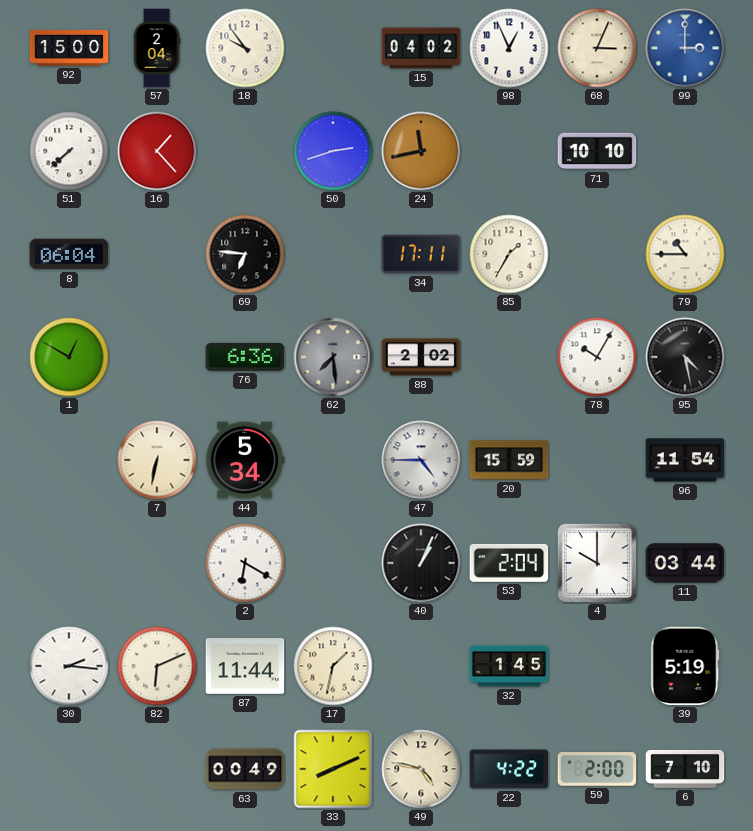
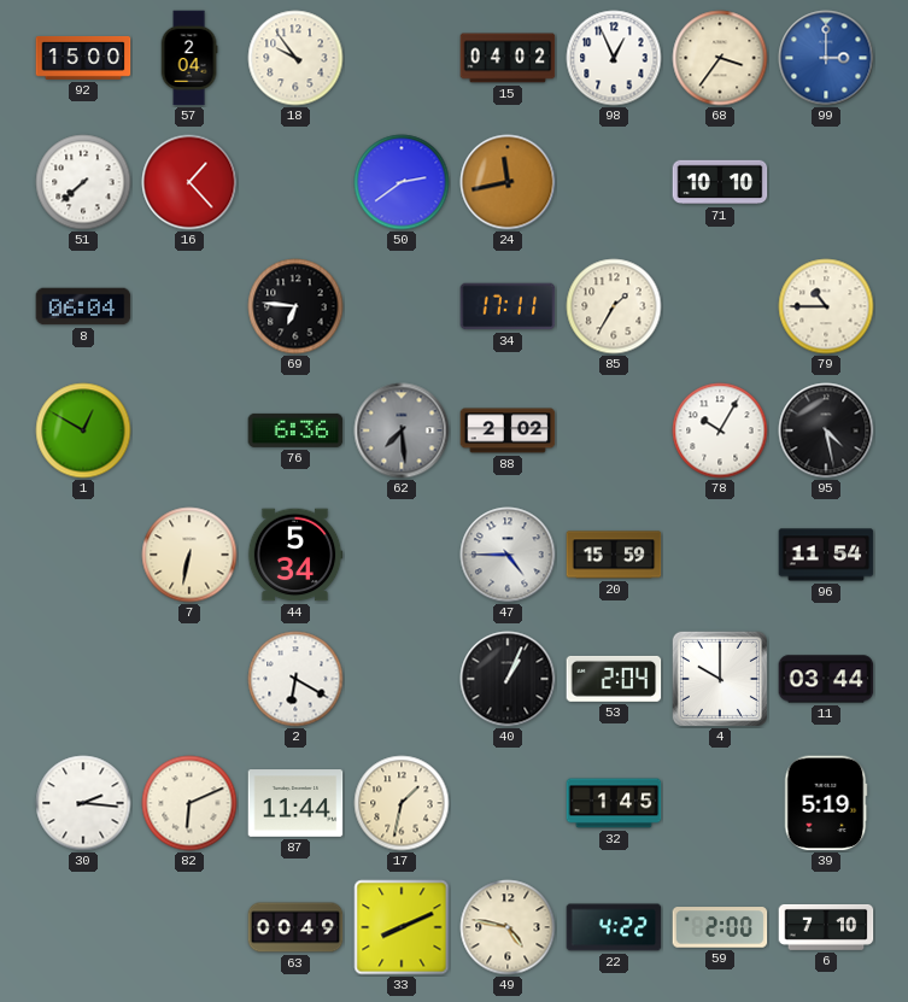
68: 3:04 -> 3:36
50: 2:42 -> 2:39
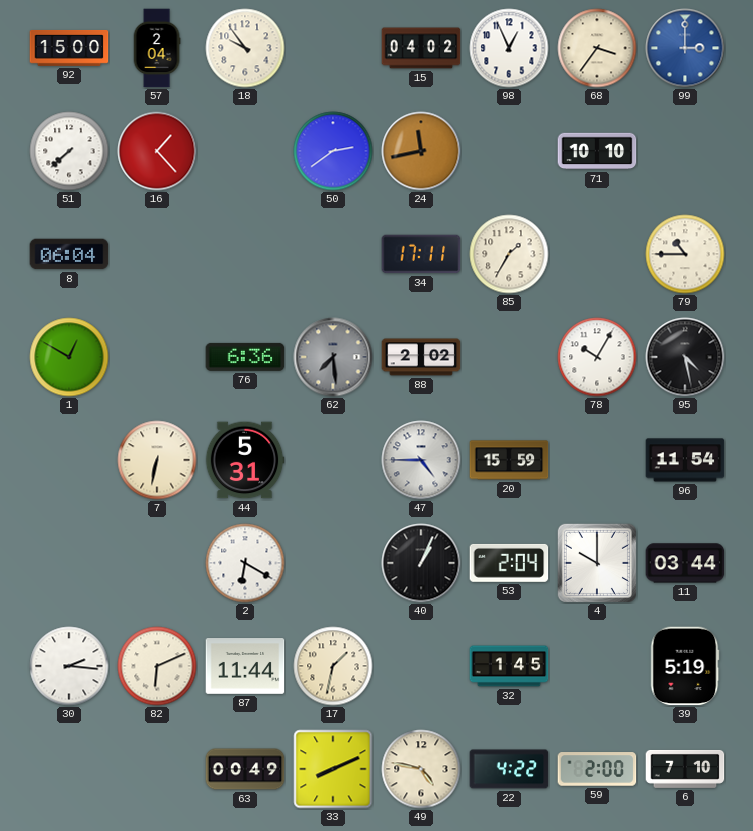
69: 6:46 -> none
44: 5:34 -> 5:31
